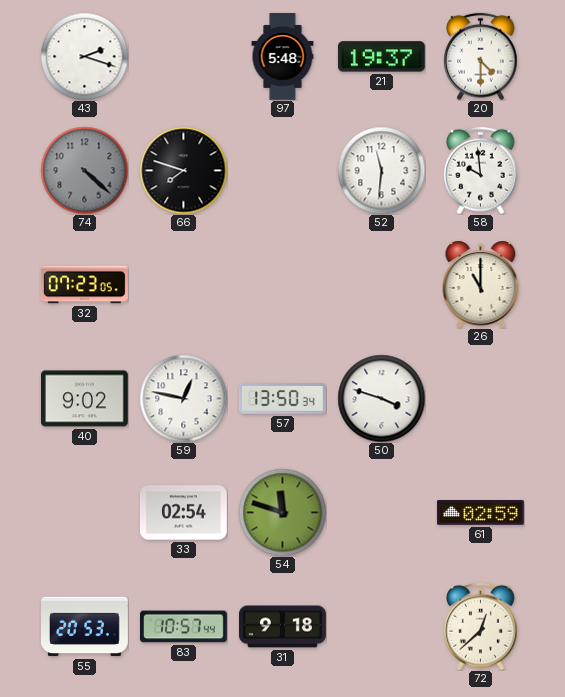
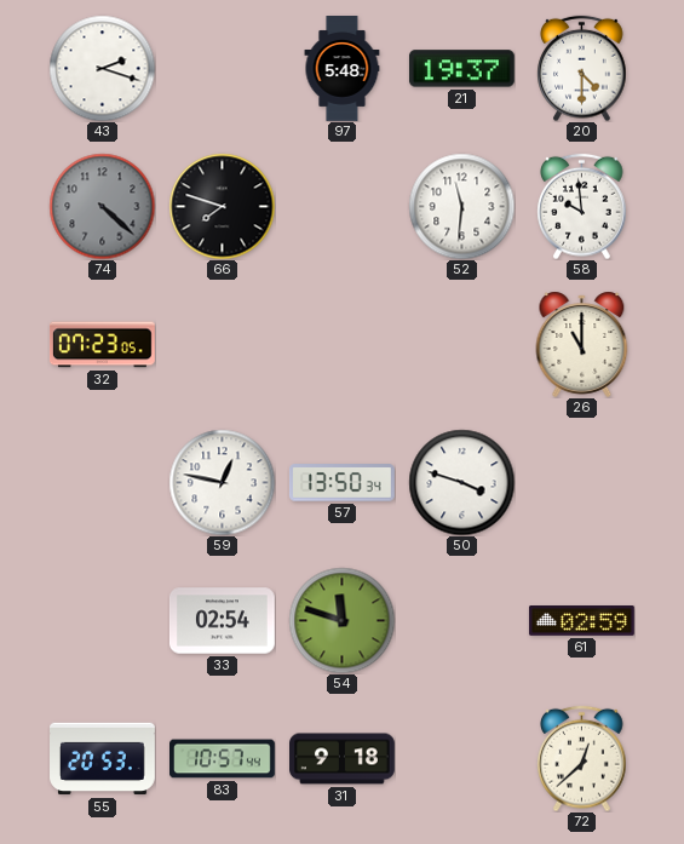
40: 9:02 -> none
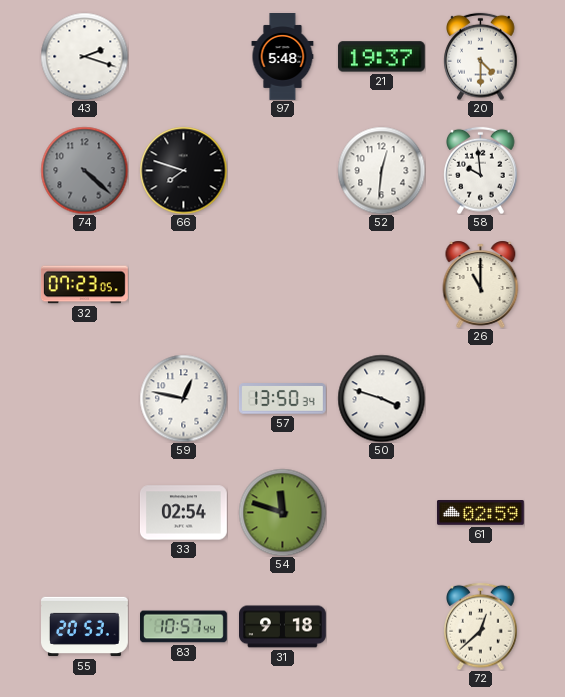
52: 11:31 -> 12:31
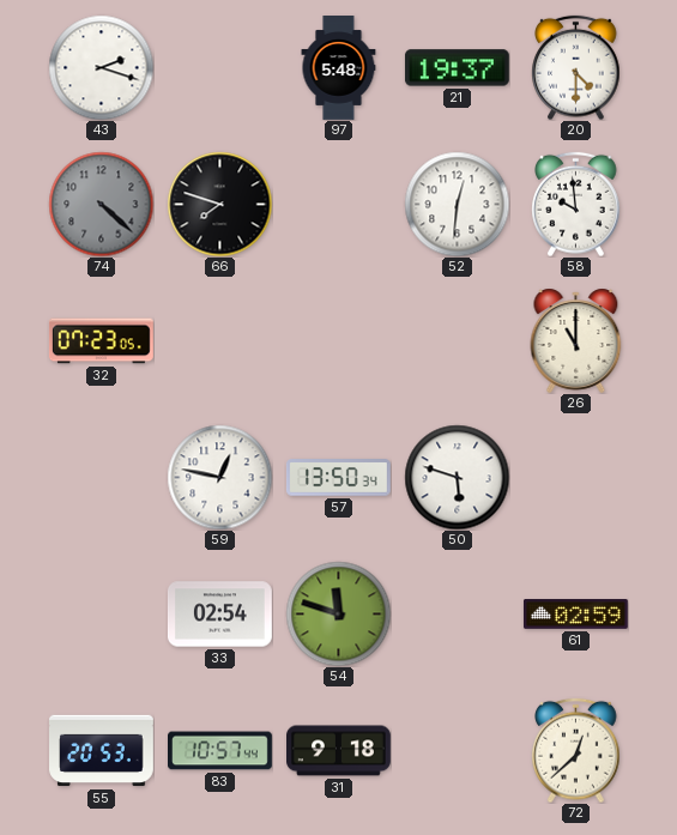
50: 3:48 -> 5:48
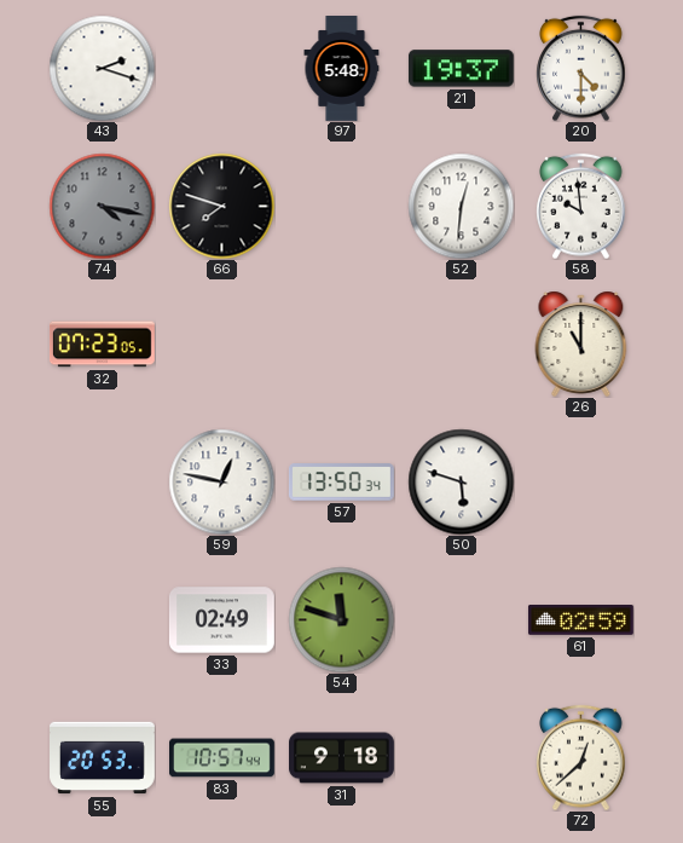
74: 4:22 -> 4:17
33: 02:54 -> 02:49
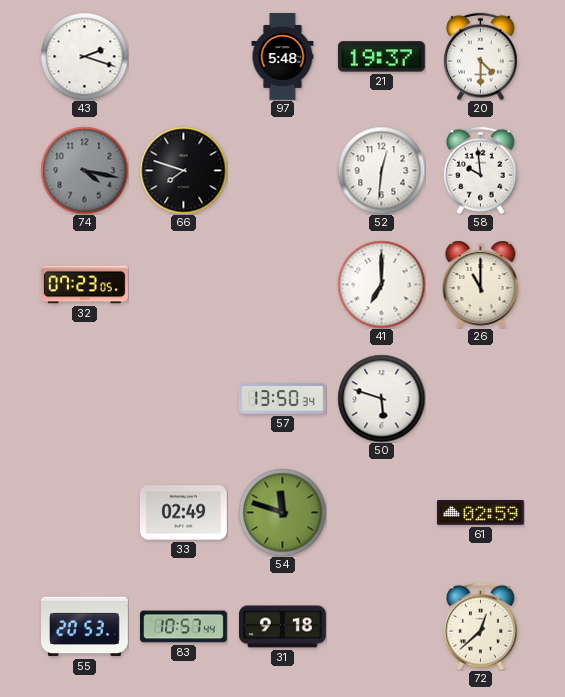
41: none -> 7:00
59: 12:47 -> none
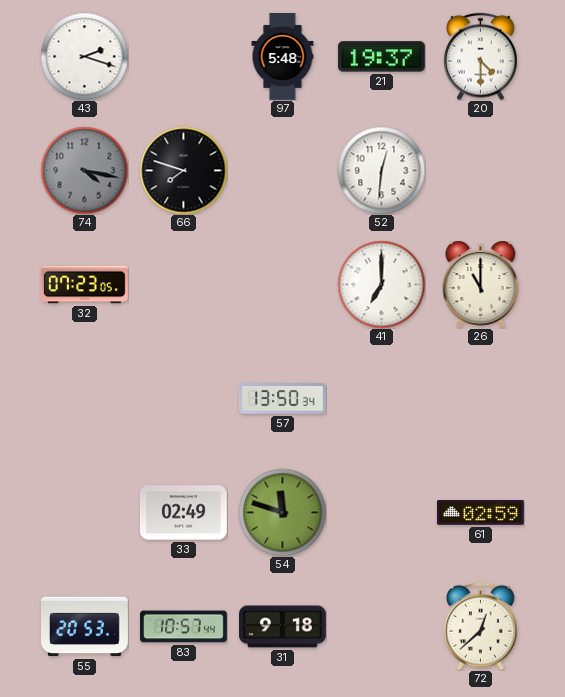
58: 9:59 -> none
50: 5:48 -> none
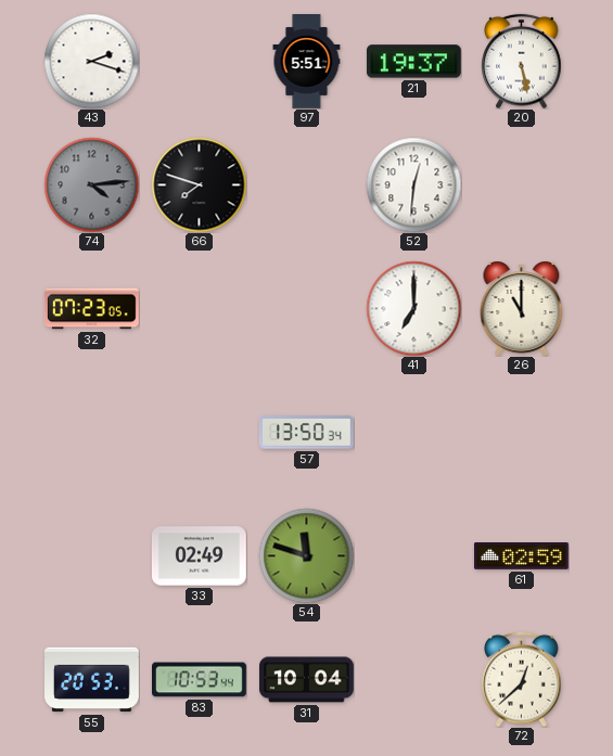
97: 5:48 -> 5:51
20: 4:30 -> 5:28
74: 4:17 -> 4:14
83: 10:57 -> 10:53
31: 9:18 -> 10:04
